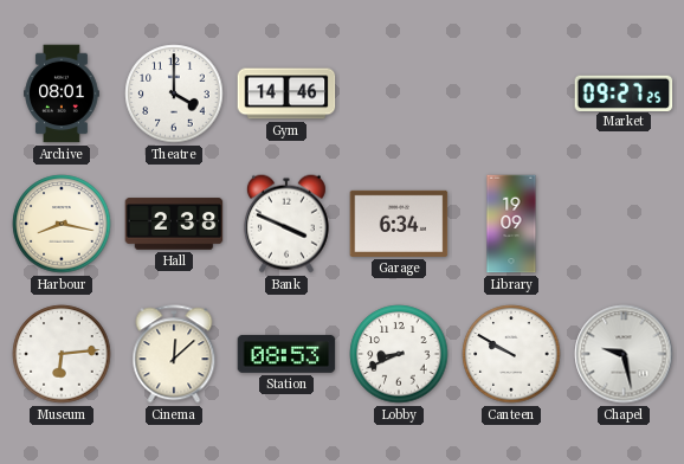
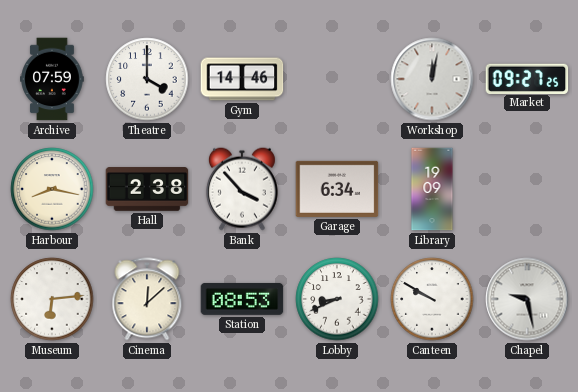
Archive: 08:01 -> 07:59
Workshop: none -> 12:02
Bank: 3:49 -> 3:53
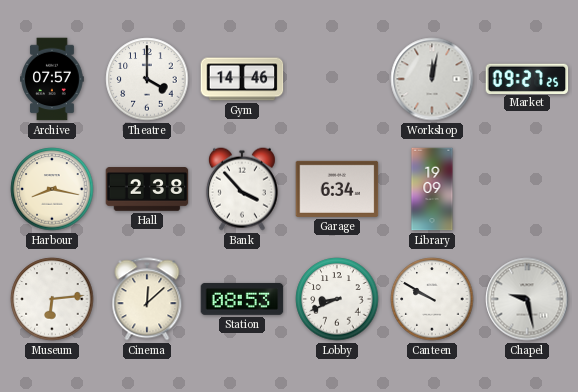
Archive: 07:59 -> 07:57
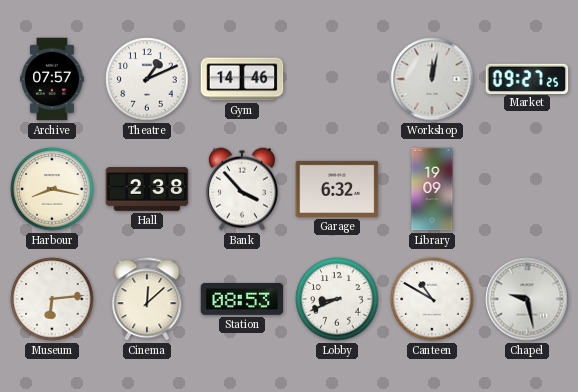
Theatre: 4:00 -> 1:11
Garage: 6:34 -> 6:32
Canteen: 9:50 -> 10:50
